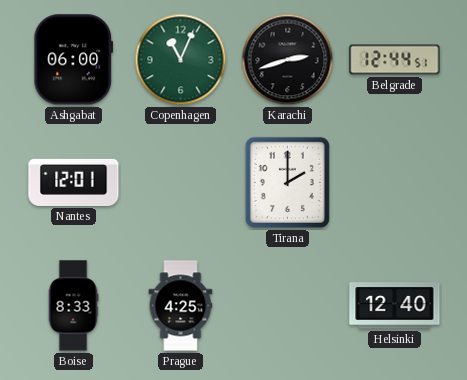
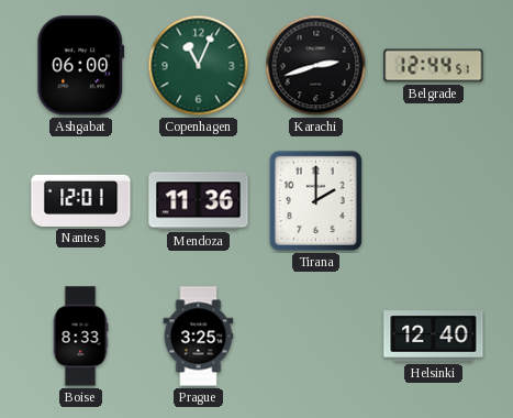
Mendoza: none -> 11:36
Prague: 4:25 -> 3:25
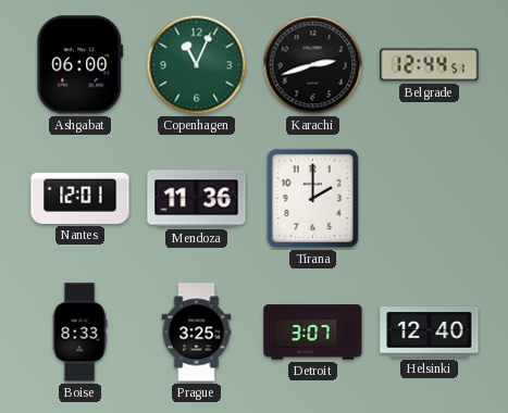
Detroit: none -> 3:07
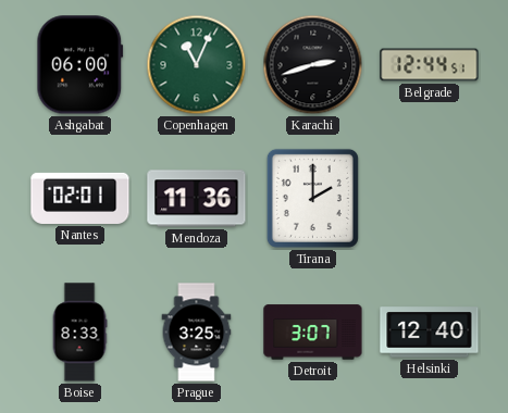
Nantes: 12:01 -> 02:01
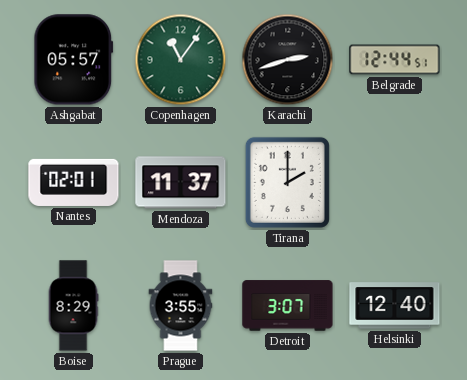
Ashgabat: 06:00 -> 05:57
Copenhagen: 11:04 -> 11:06
Mendoza: 11:36 -> 11:37
Boise: 8:33 -> 8:29
Prague: 3:25 -> 3:55
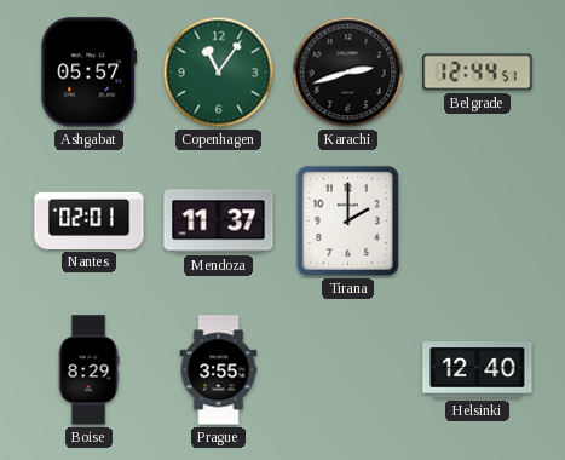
Detroit: 3:07 -> none
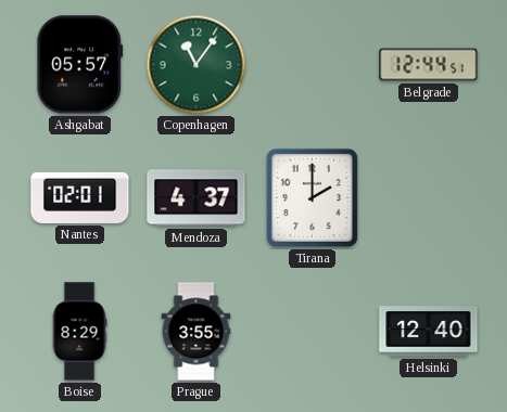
Karachi: 2:42 -> none
Mendoza: 11:37 -> 4:37
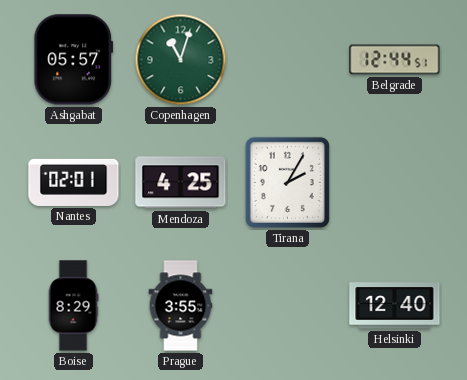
Copenhagen: 11:06 -> 11:03
Mendoza: 4:37 -> 4:25
Tirana: 2:00 -> 2:05
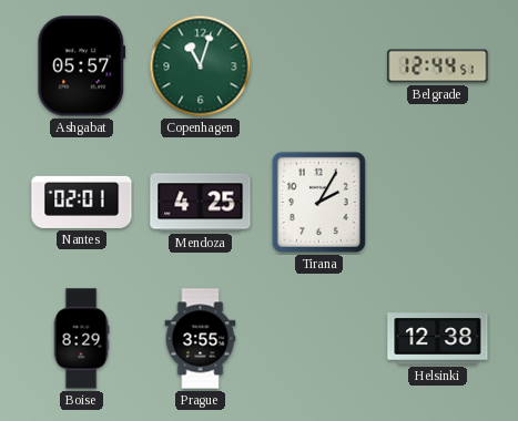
Helsinki: 12:40 -> 12:38
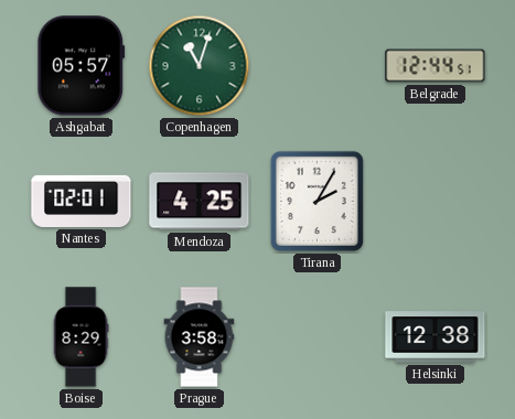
Prague: 3:55 -> 3:58
